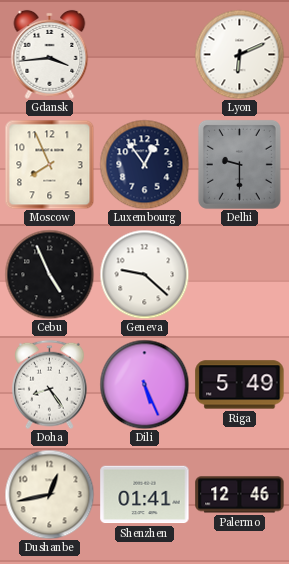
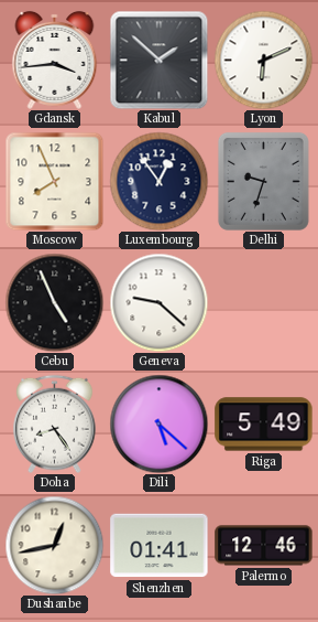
Kabul: none -> 1:52
Delhi: 9:30 -> 9:33
Dili: 5:26 -> 5:22
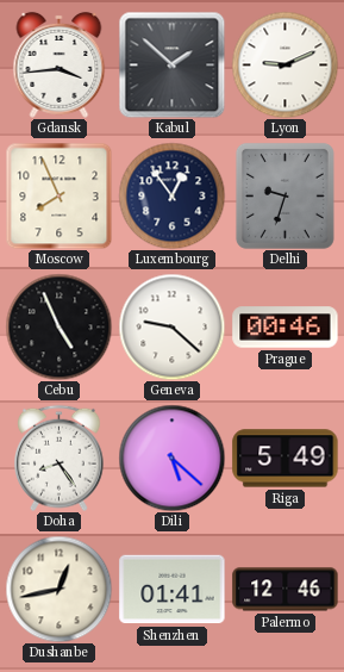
Lyon: 6:11 -> 9:11
Prague: none -> 00:46
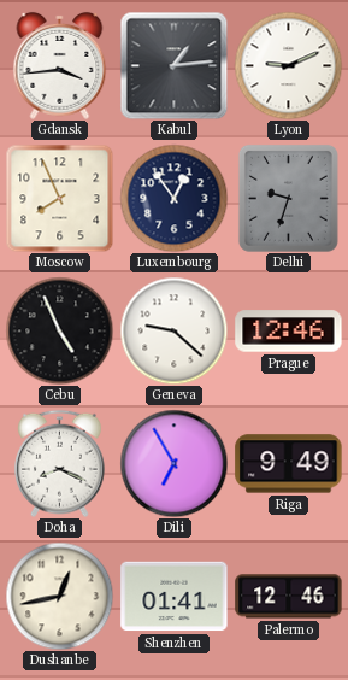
Kabul: 1:52 -> 1:14
Prague: 00:46 -> 12:46
Doha: 8:24 -> 8:19
Dili: 5:22 -> 6:55
Riga: 5:49 -> 9:49
